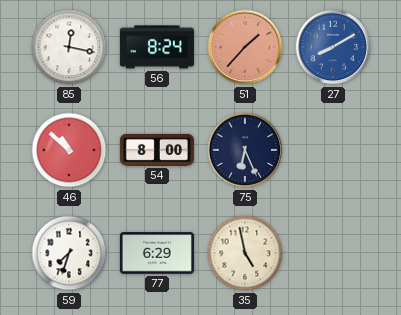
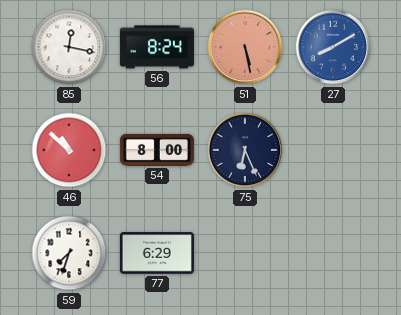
51: 1:37 -> 5:28
35: 4:58 -> none
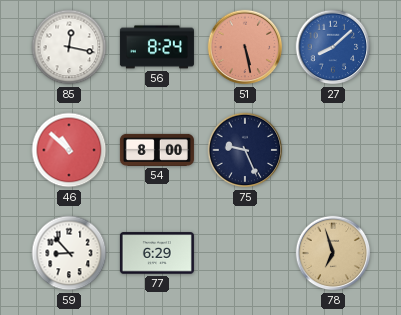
27: 8:10 -> 8:08
75: 6:26 -> 9:26
59: 7:33 -> 8:53
78: none -> 6:57
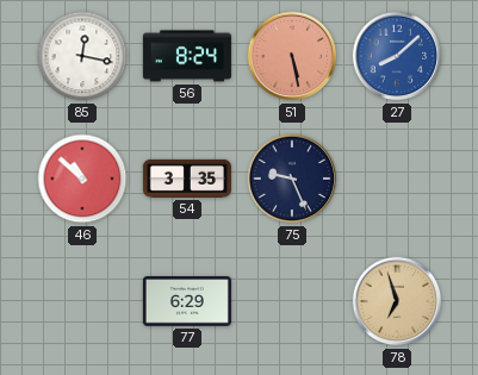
54: 8:00 -> 3:35
59: 8:53 -> none
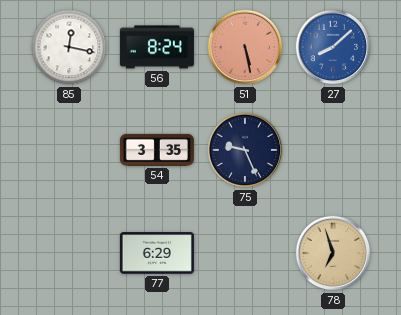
46: 10:52 -> none
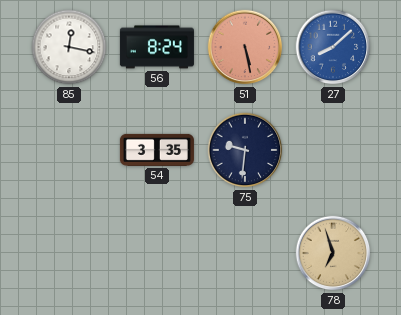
75: 9:26 -> 9:31
77: 6:29 -> none
